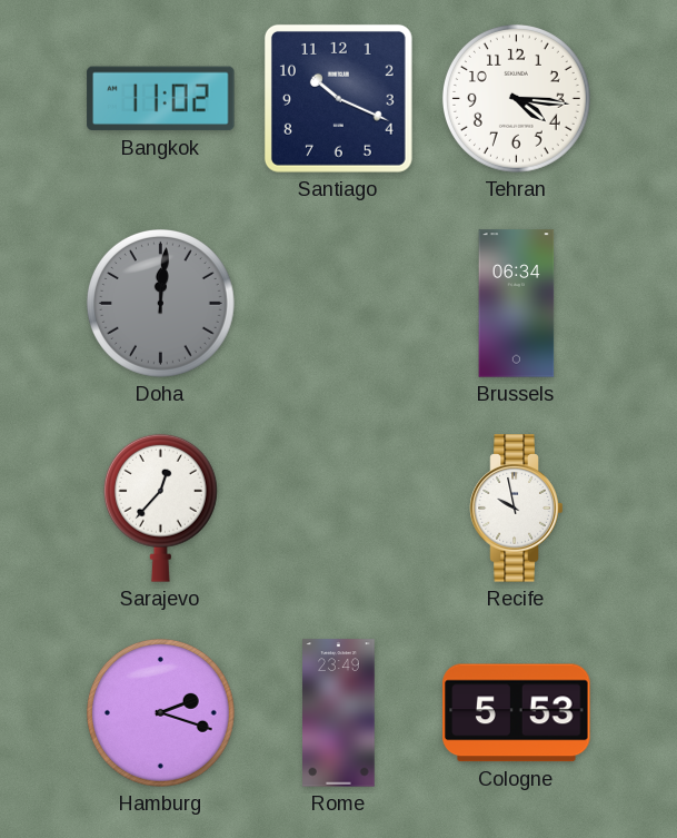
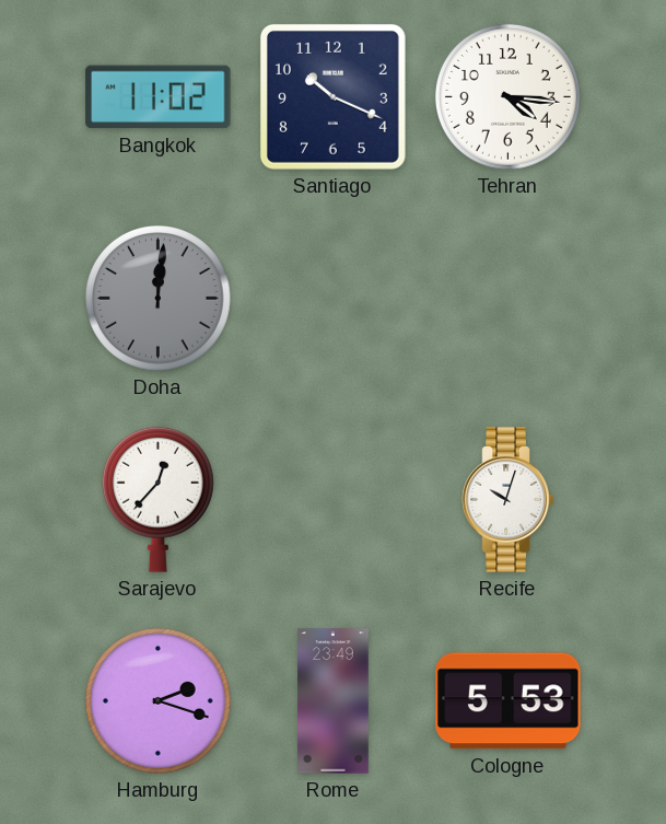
Brussels: 06:34 -> none
Recife: 9:58 -> 10:03
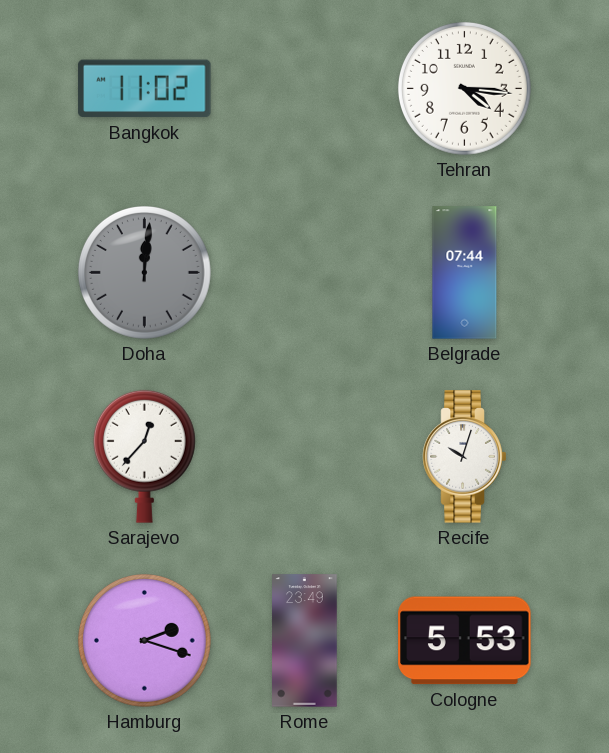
Santiago: 10:19 -> none
Belgrade: none -> 07:44
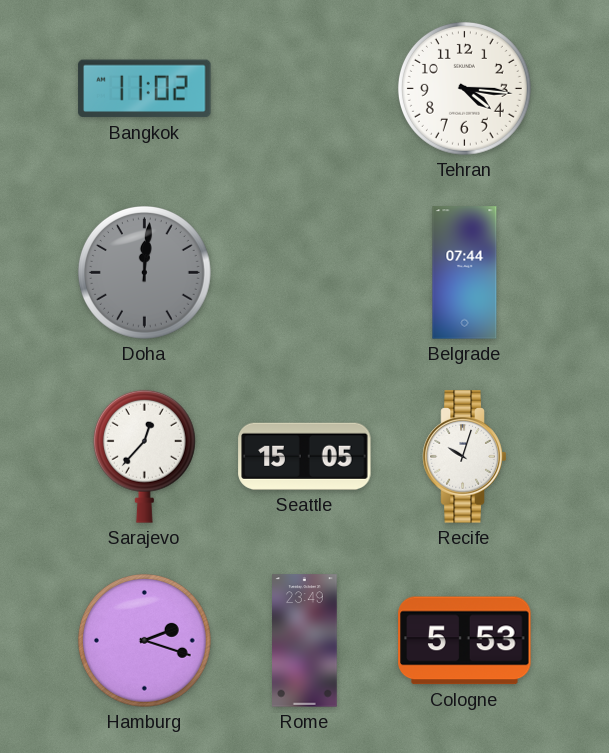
Seattle: none -> 15:05
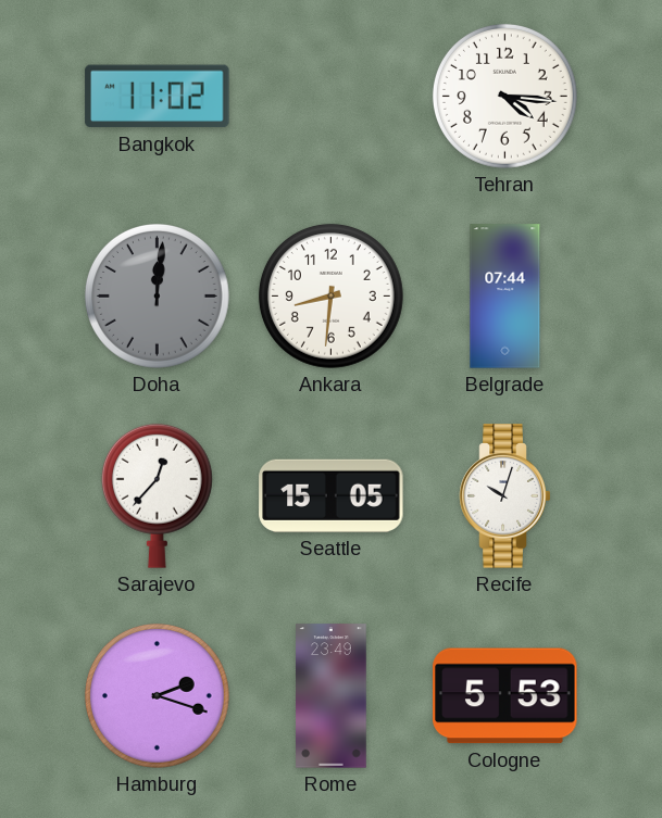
Ankara: none -> 8:31
